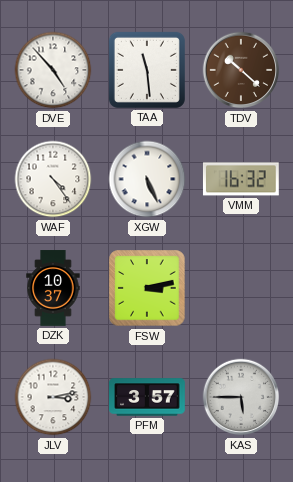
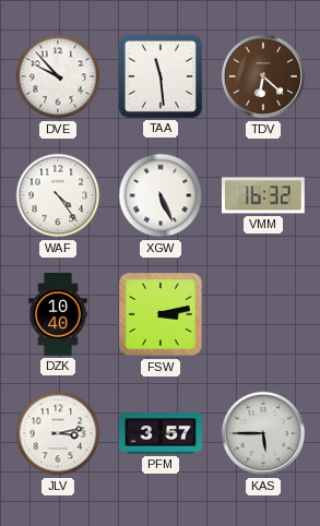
DVE: 4:53 -> 9:53
TDV: 10:22 -> 6:22
DZK: 10:37 -> 10:40
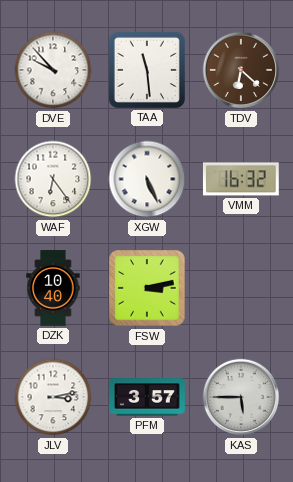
WAF: 4:24 -> 6:24
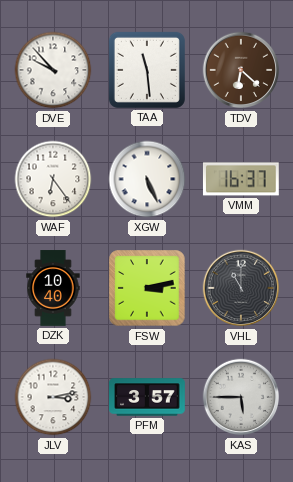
VMM: 16:32 -> 16:37
VHL: none -> 11:00
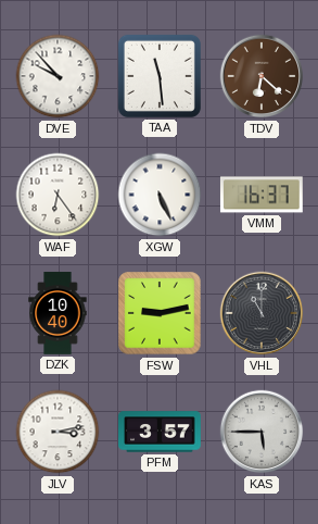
FSW: 3:13 -> 9:13
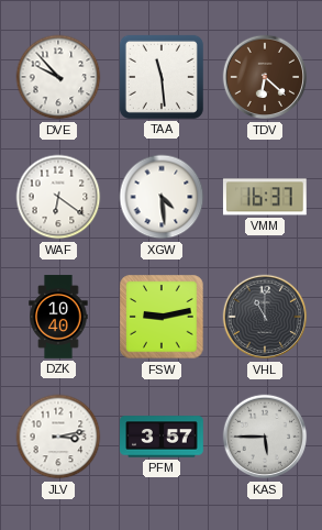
WAF: 6:24 -> 6:21
XGW: 5:26 -> 4:29
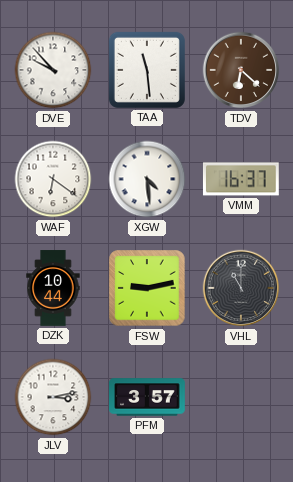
DZK: 10:40 -> 10:44
KAS: 5:45 -> none
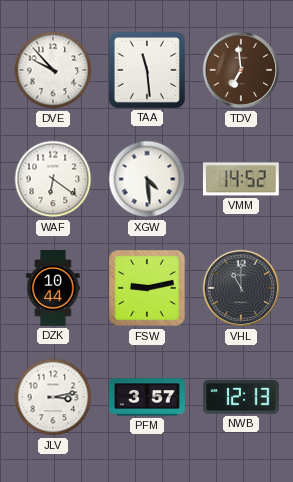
TDV: 6:22 -> 6:59
VMM: 16:37 -> 14:52
NWB: none -> 12:13
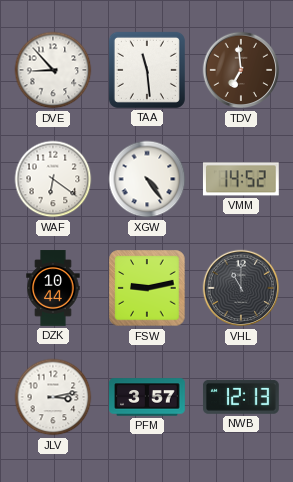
DVE: 9:53 -> 8:53
XGW: 4:29 -> 4:24
